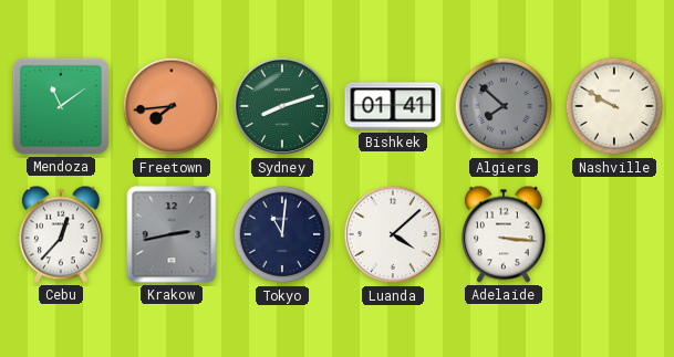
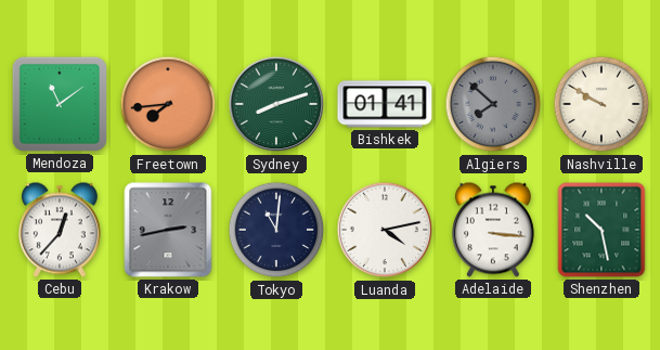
Luanda: 4:08 -> 4:13
Shenzhen: none -> 10:28
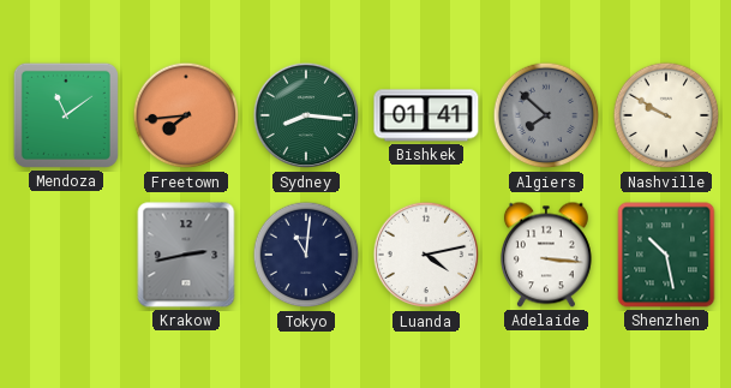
Sydney: 8:12 -> 8:16
Cebu: 12:37 -> none
